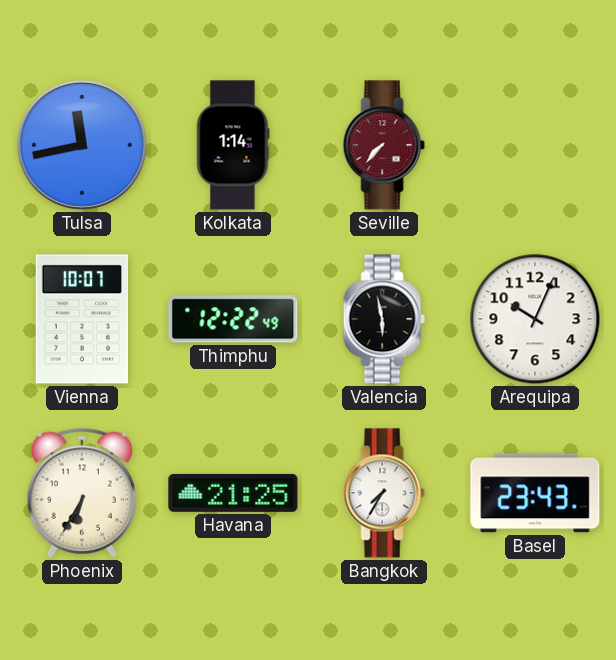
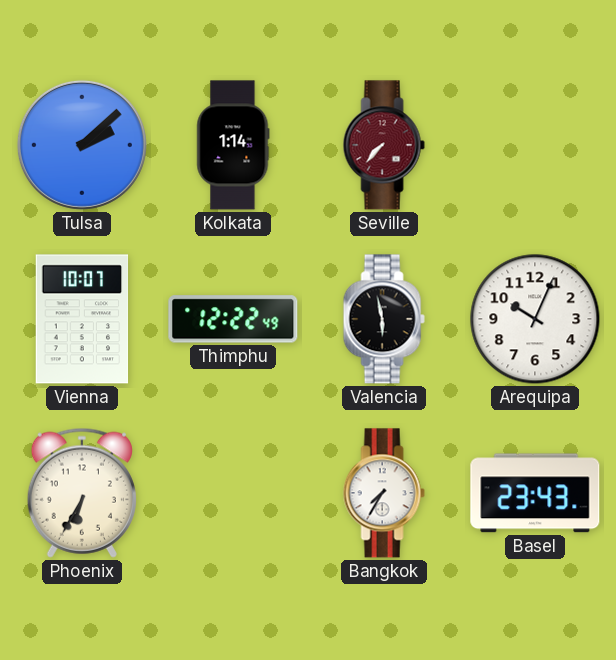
Tulsa: 11:43 -> 2:08
Havana: 21:25 -> none
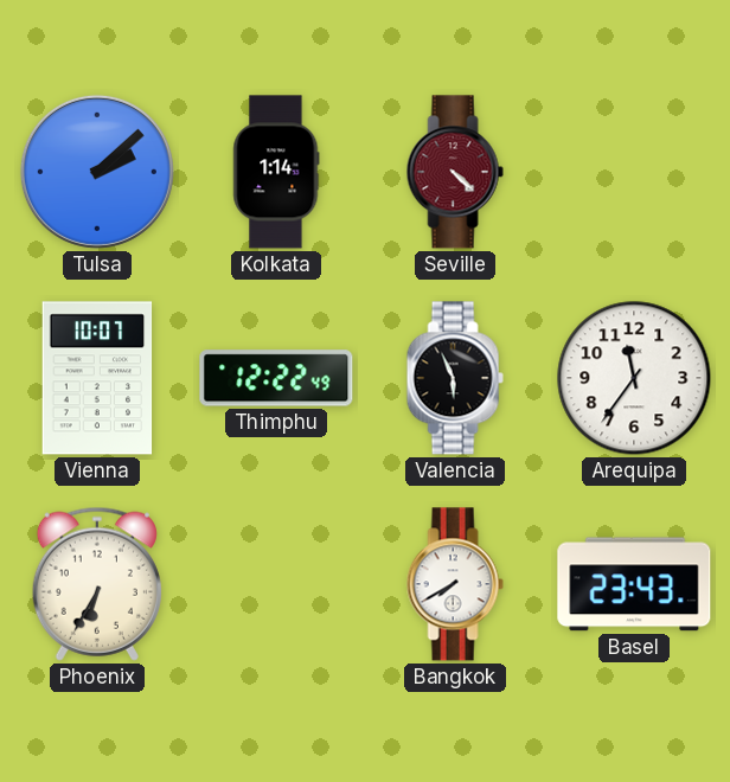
Seville: 7:37 -> 4:22
Valencia: 5:58 -> 5:56
Arequipa: 10:04 -> 11:36
Bangkok: 7:35 -> 7:40
